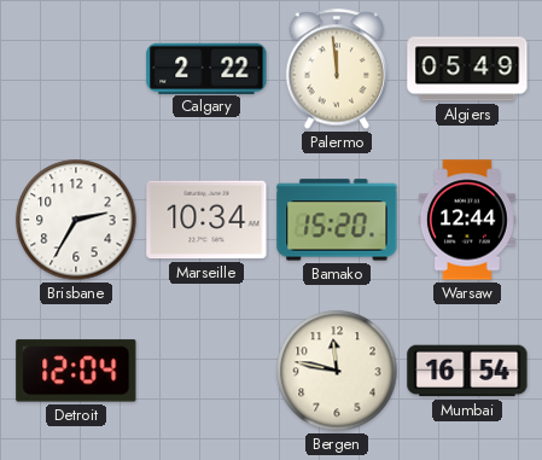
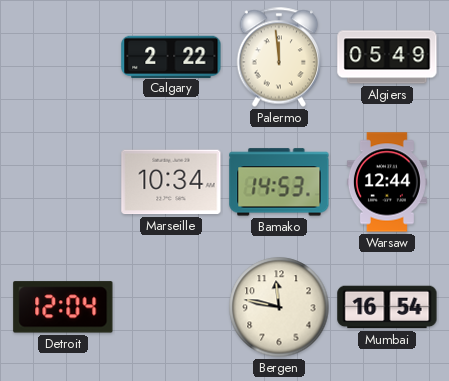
Brisbane: 2:35 -> none
Bamako: 15:20 -> 14:53
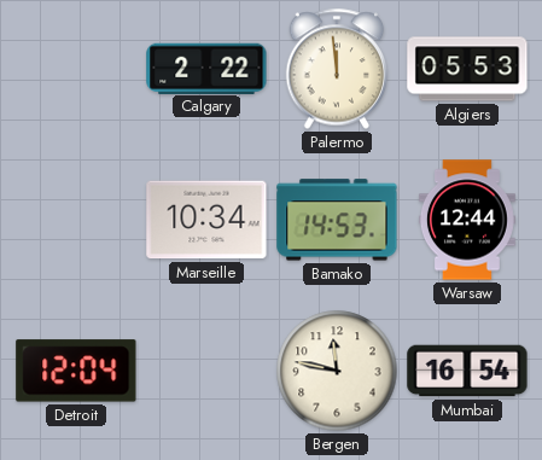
Algiers: 05:49 -> 05:53
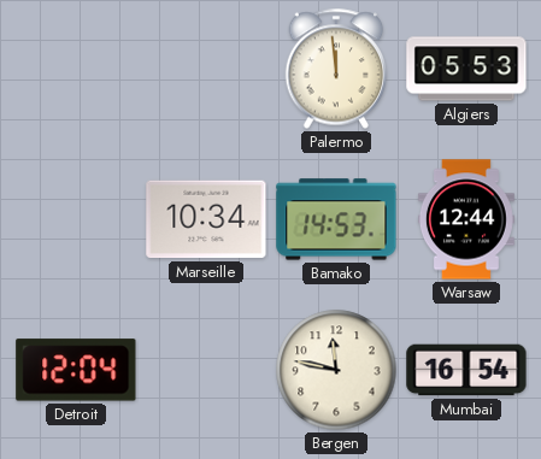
Calgary: 2:22 -> none
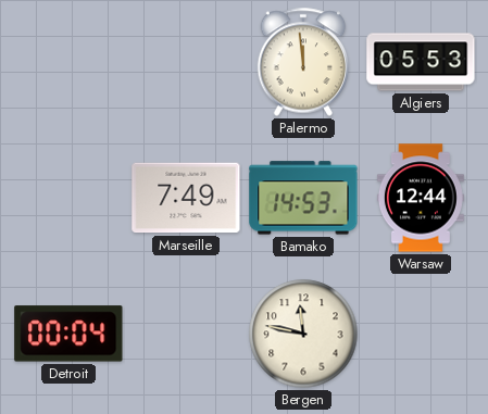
Marseille: 10:34 -> 7:49
Detroit: 12:04 -> 00:04
Mumbai: 16:54 -> none
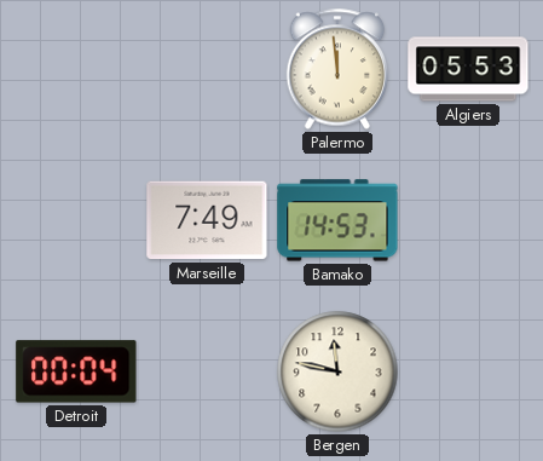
Warsaw: 12:44 -> none
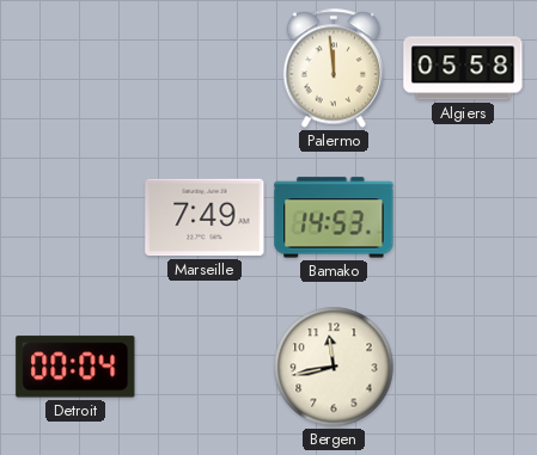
Algiers: 05:53 -> 05:58
Bergen: 11:47 -> 11:43
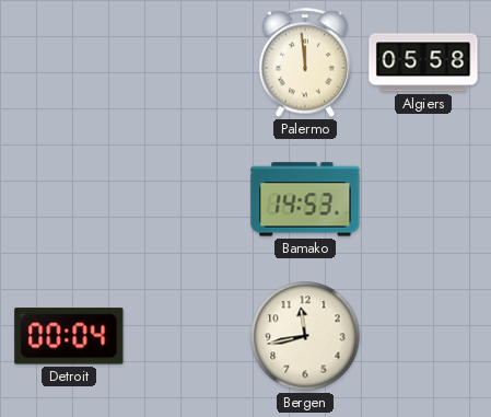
Marseille: 7:49 -> none
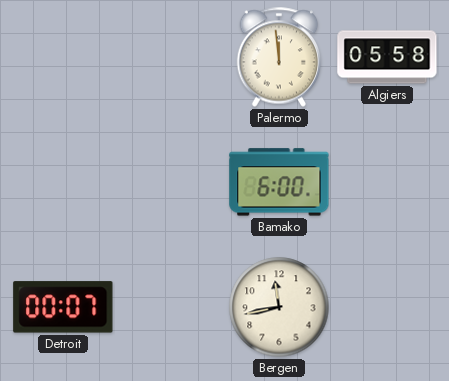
Bamako: 14:53 -> 6:00
Detroit: 00:04 -> 00:07
